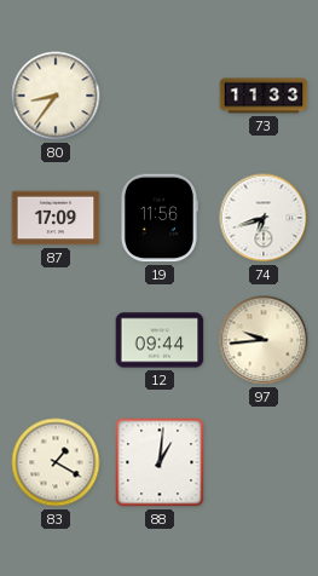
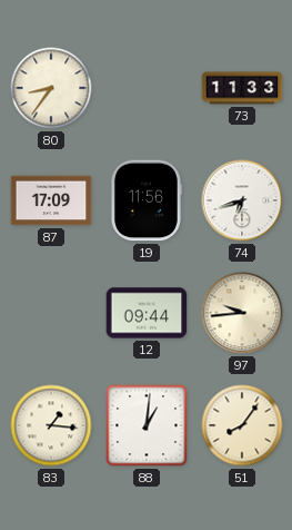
83: 1:20 -> 1:16
51: none -> 8:06
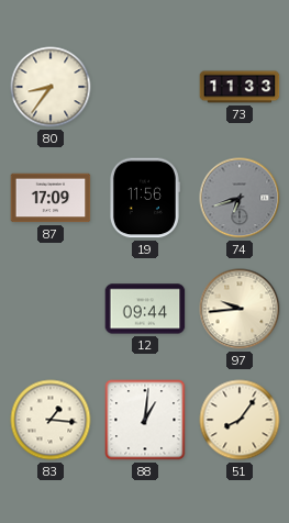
74 dial: white -> grey
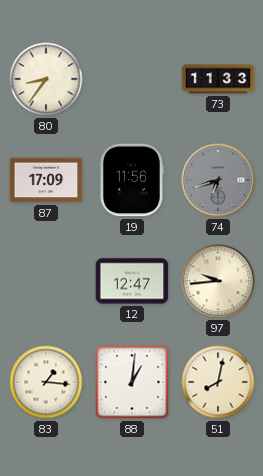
12: 09:44 -> 12:47
51: 8:06 -> 8:02
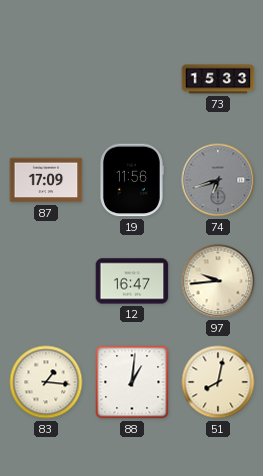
80: 8:36 -> none
73: 11:33 -> 15:33
12: 12:47 -> 16:47
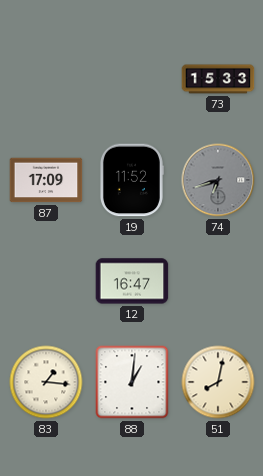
19: 11:56 -> 11:52
97: 9:44 -> none
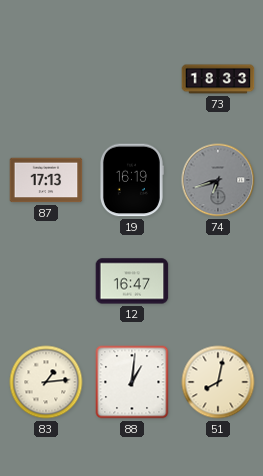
73: 15:33 -> 18:33
87: 17:09 -> 17:13
19: 11:52 -> 16:19
83: 1:16 -> 1:14
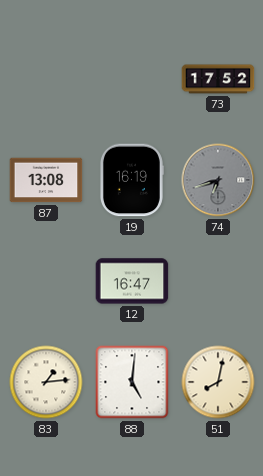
73: 18:33 -> 17:52
87: 17:13 -> 13:08
88: 1:01 -> 5:01
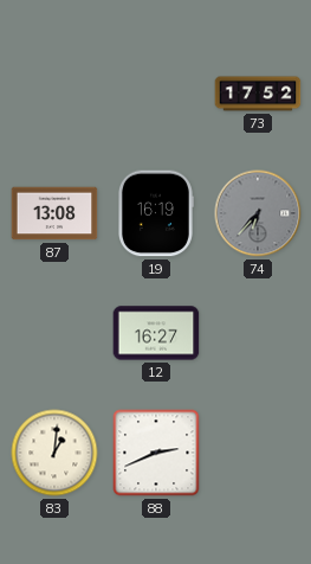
74: 6:42 -> 6:37
12: 16:47 -> 16:27
83: 1:14 -> 1:01
88: 5:01 -> 2:41
51: 8:02 -> none
